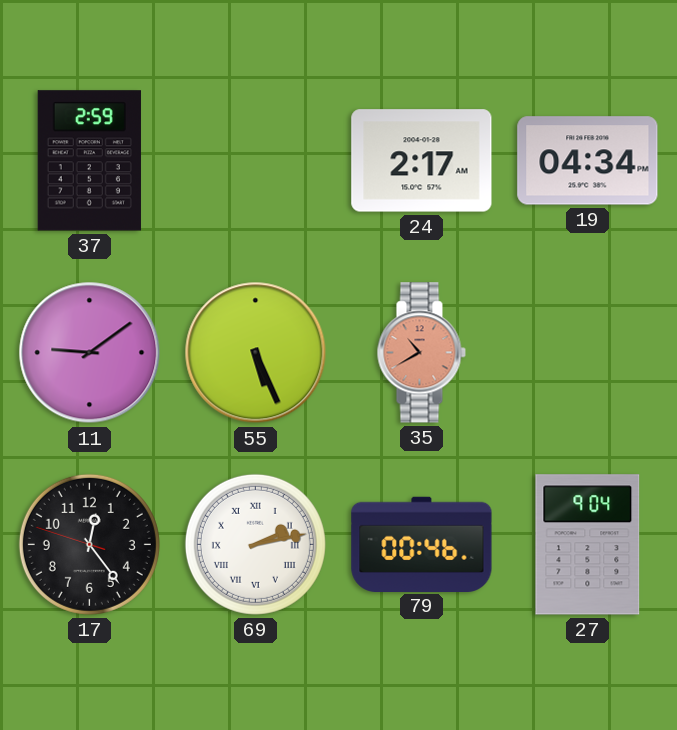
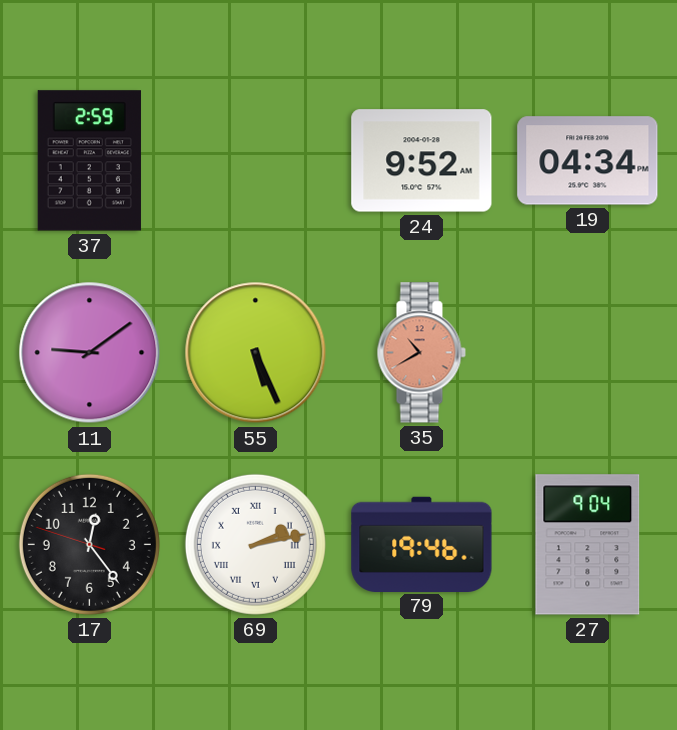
24: 2:17 -> 9:52
79: 00:46 -> 19:46
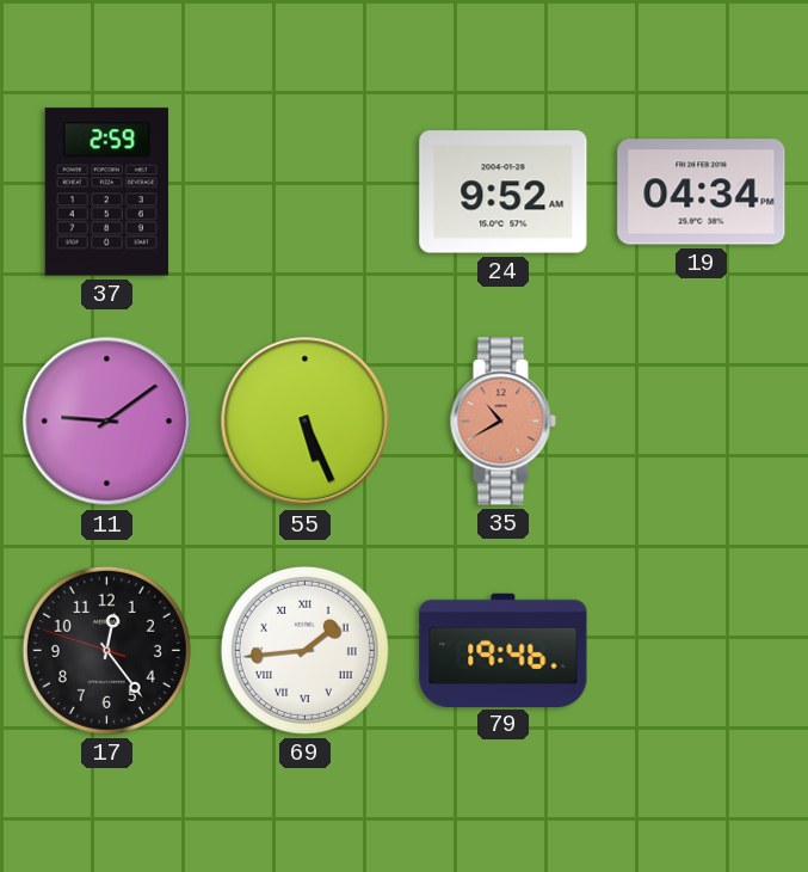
69: 2:13 -> 1:44
27: 9:04 -> none
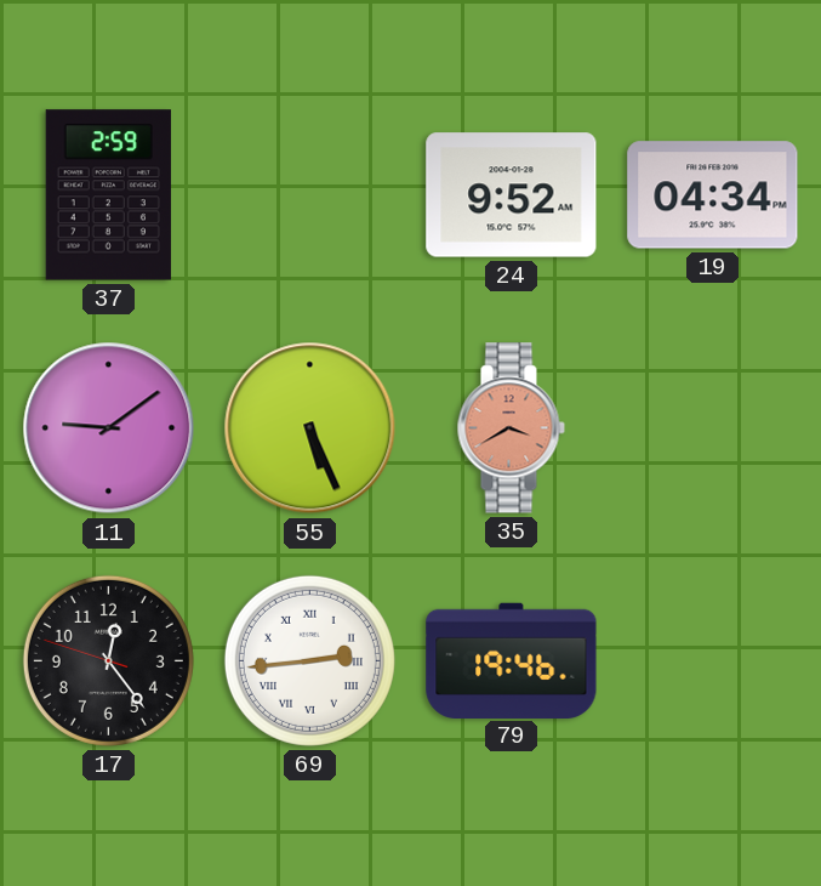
35: 10:40 -> 3:40
69: 1:44 -> 2:44
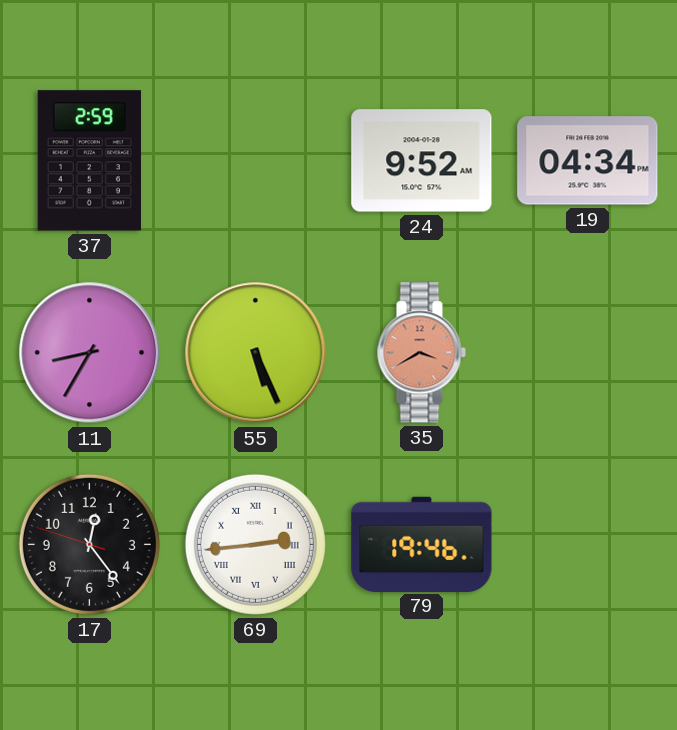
11: 9:09 -> 8:35
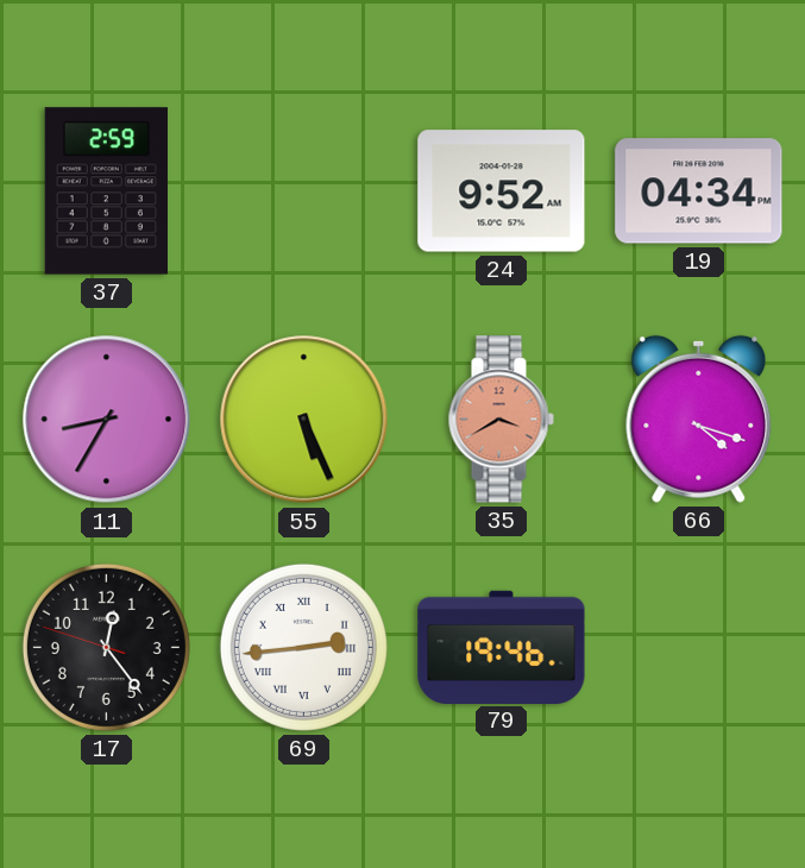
66: none -> 4:18
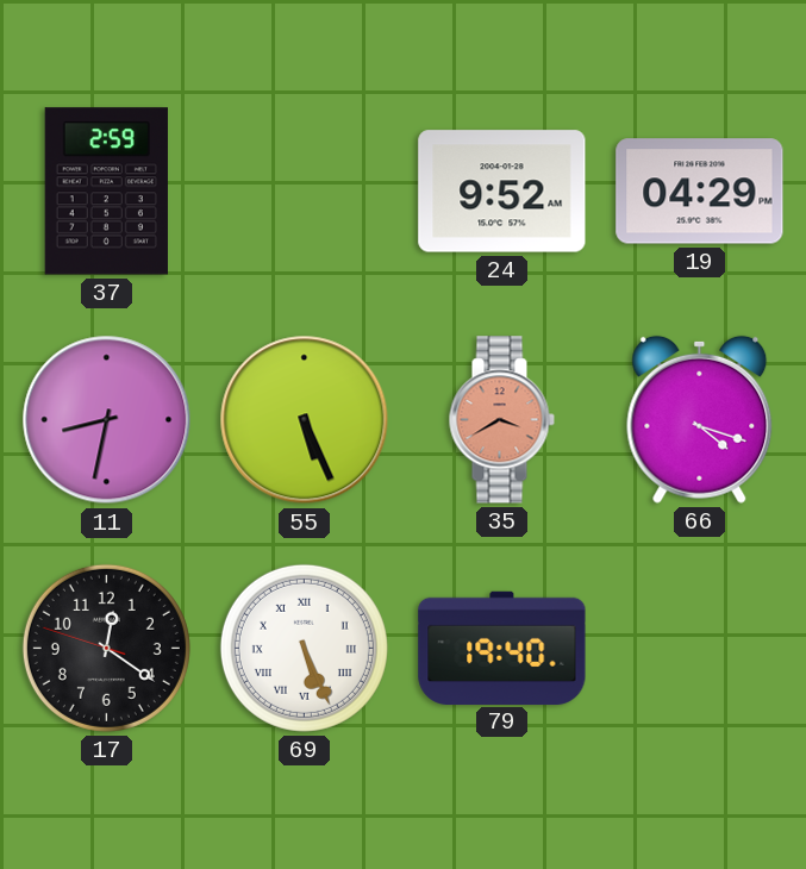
19: 04:34 -> 04:29
11: 8:35 -> 8:32
17: 12:23 -> 12:20
69: 2:44 -> 5:26
79: 19:46 -> 19:40
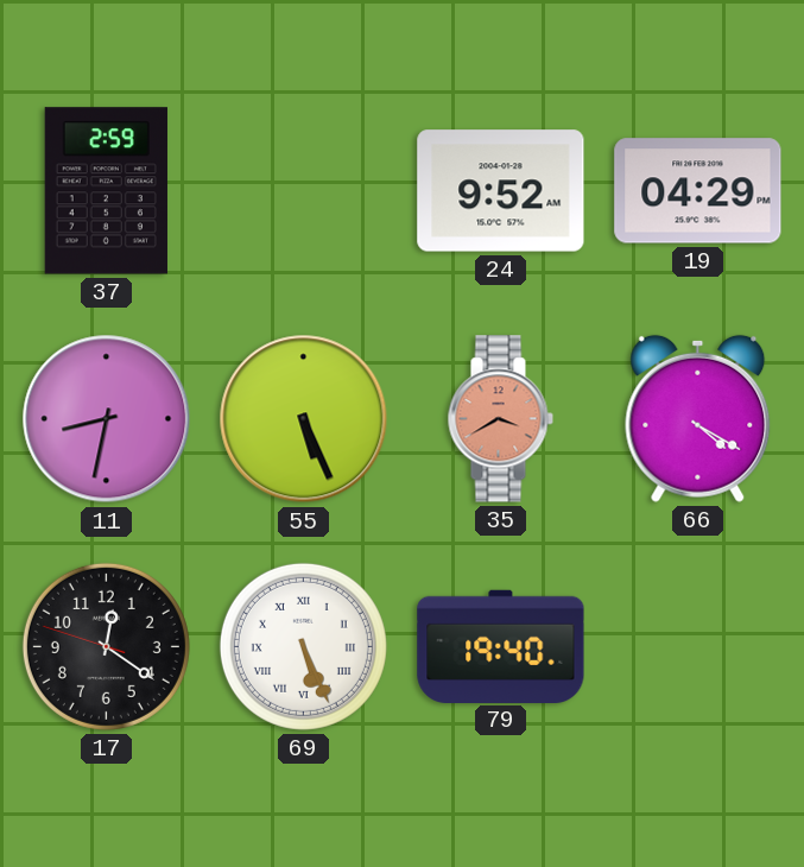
66: 4:18 -> 4:20
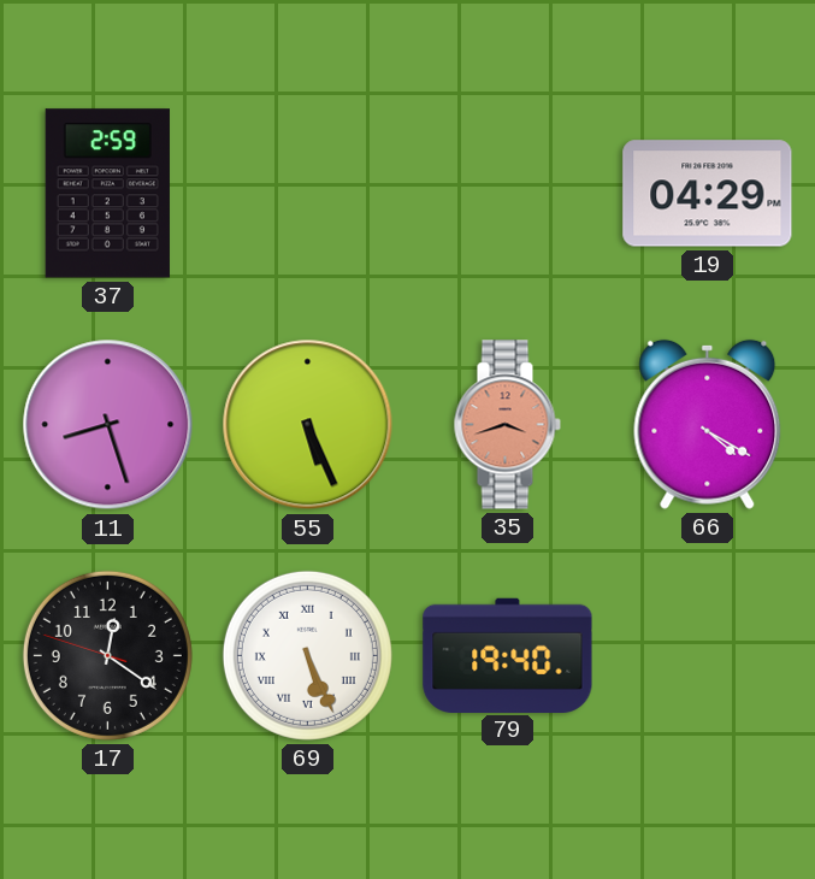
24: 9:52 -> none
11: 8:32 -> 8:27
35: 3:40 -> 3:42
